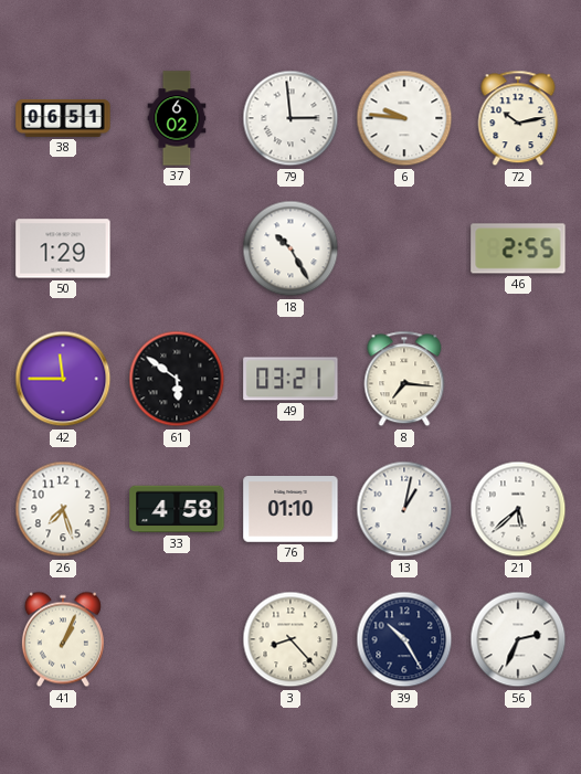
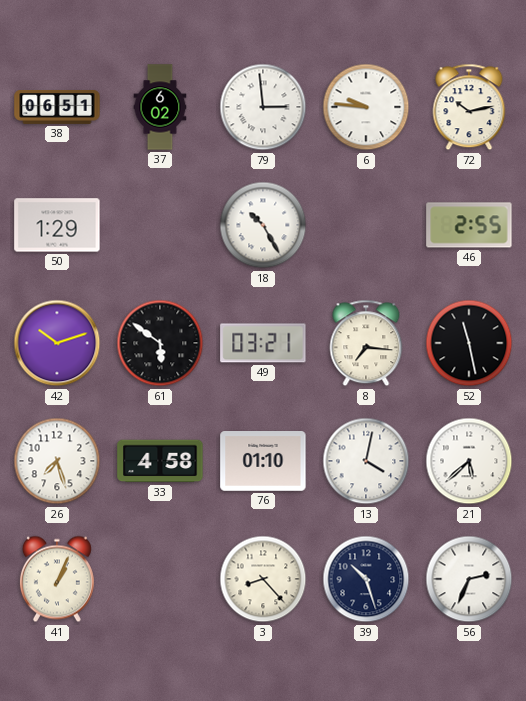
42: 11:45 -> 10:12
52: none -> 11:28
13: 1:02 -> 4:02
39: 10:25 -> 10:27
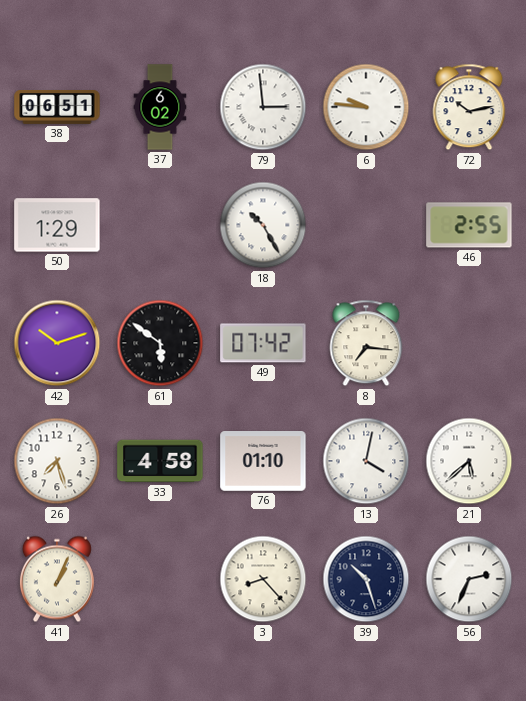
49: 03:21 -> 07:42
52: 11:28 -> none
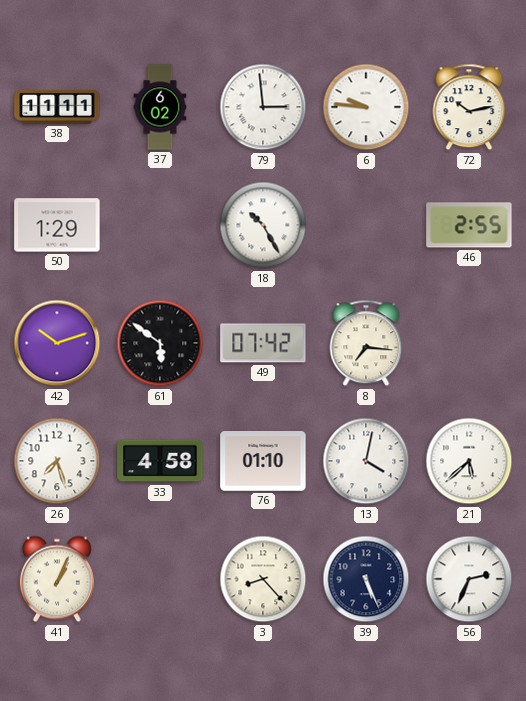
38: 06:51 -> 11:11
39: 10:27 -> 5:26
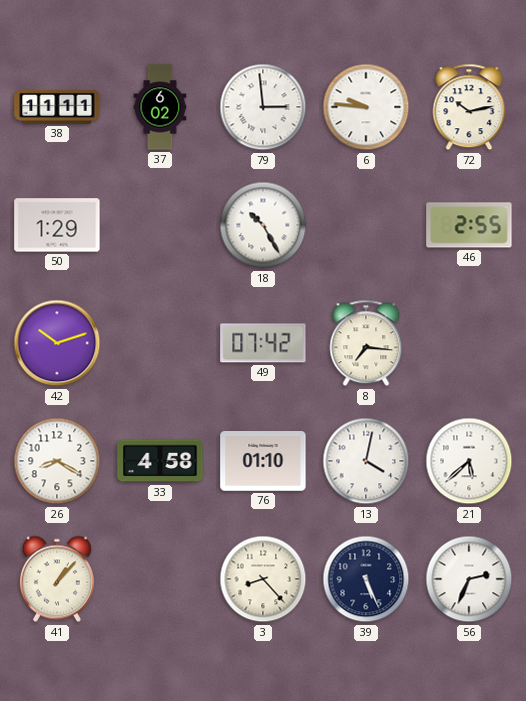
61: 5:51 -> none
26: 7:27 -> 8:20
41: 1:04 -> 1:07
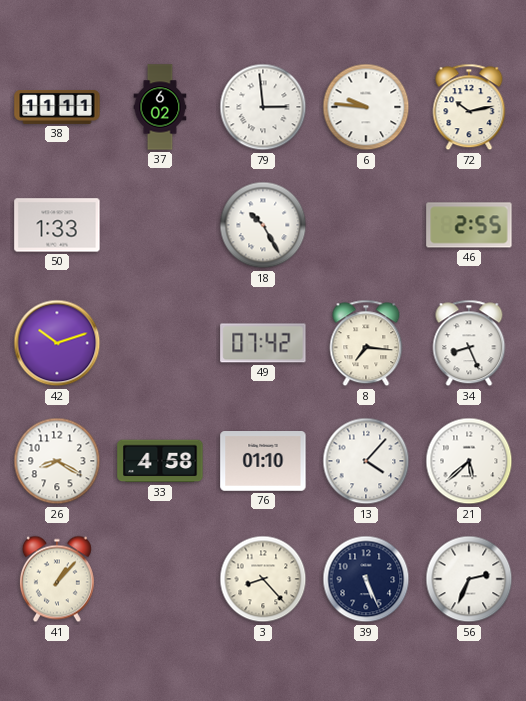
50: 1:29 -> 1:33
34: none -> 8:26
13: 4:02 -> 4:07
